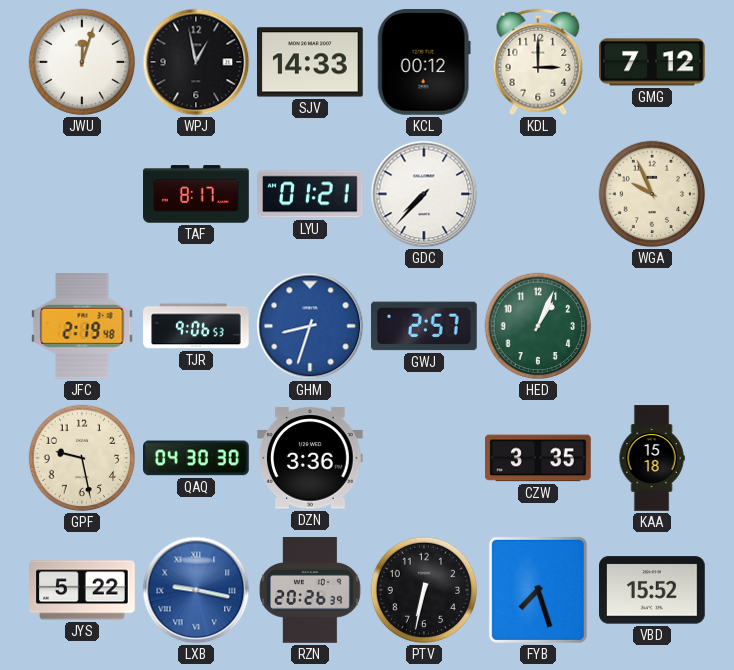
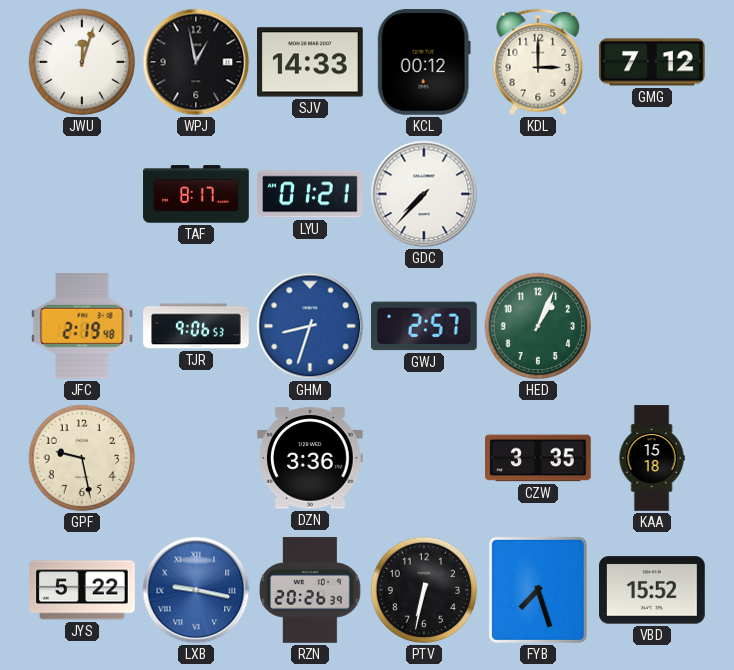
WGA: 9:56 -> none
QAQ: 04:30 -> none
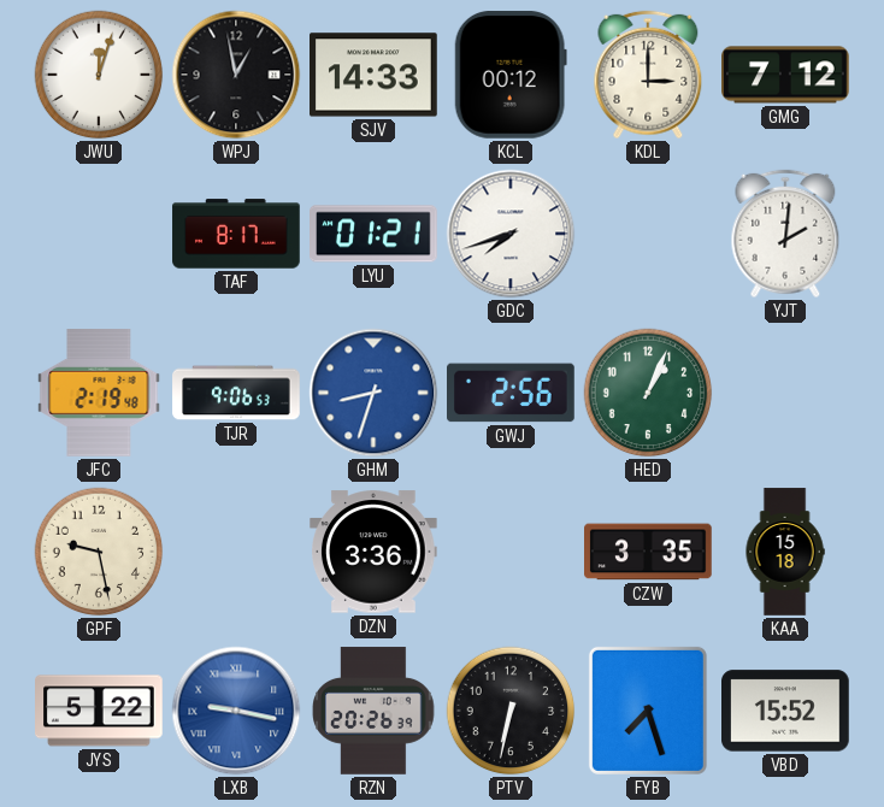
GDC: 7:37 -> 7:42
YJT: none -> 2:01
GWJ: 2:57 -> 2:56
